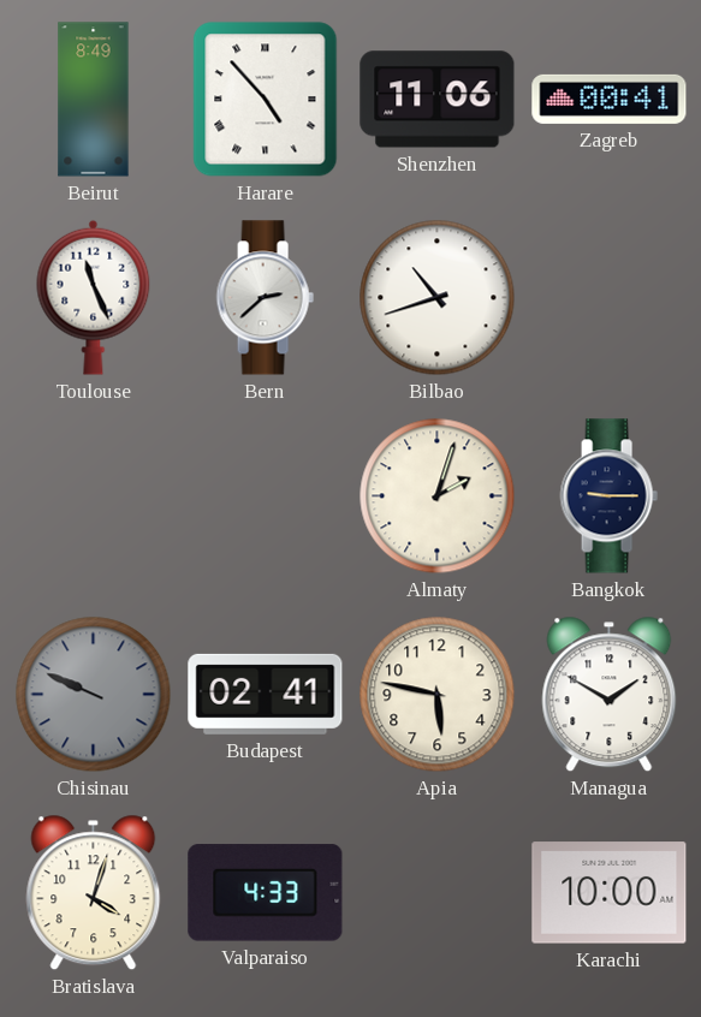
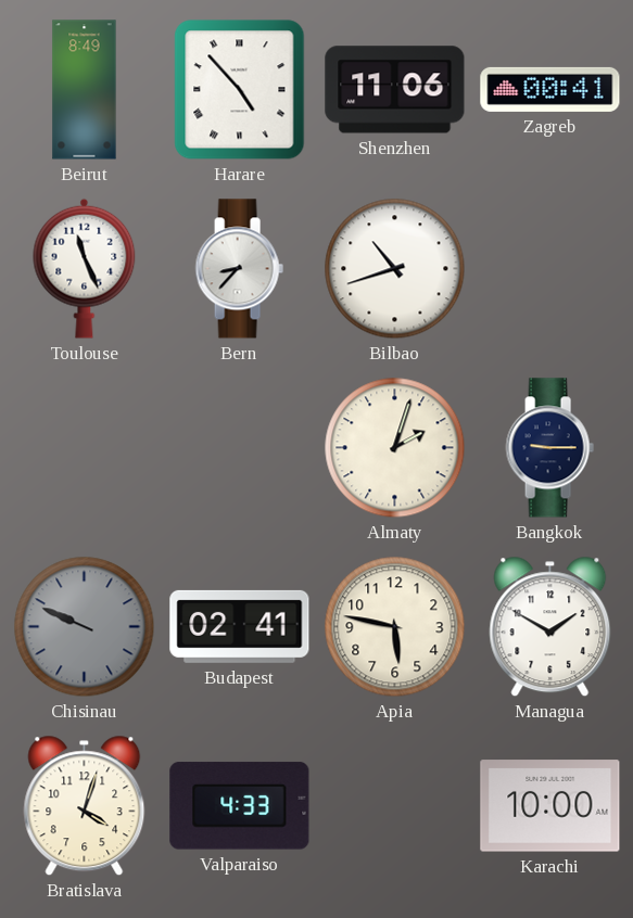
Bern: 2:38 -> 8:37
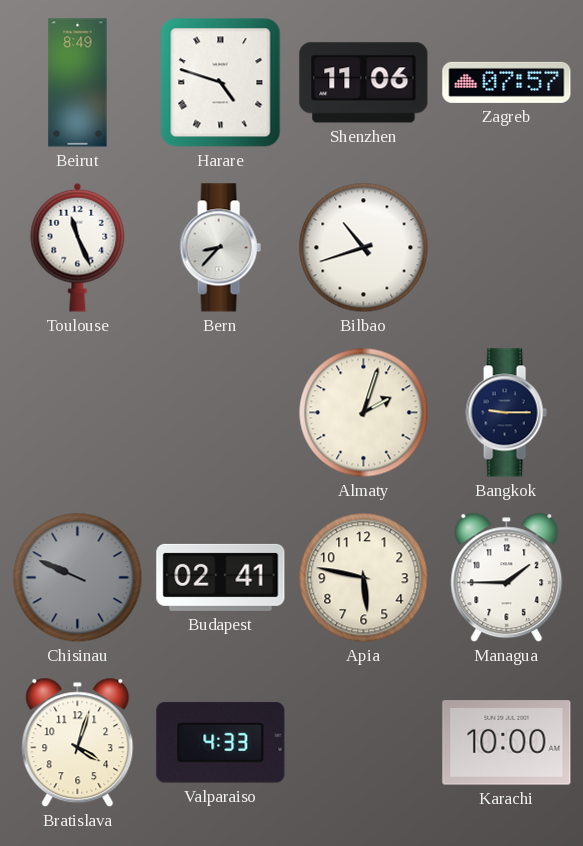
Harare: 4:53 -> 4:48
Zagreb: 00:41 -> 07:57
Managua: 1:50 -> 1:45
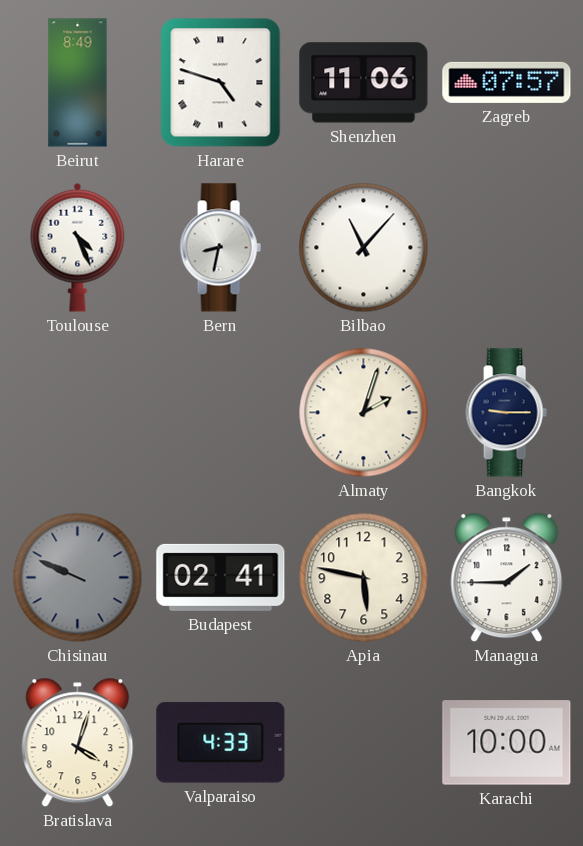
Toulouse: 11:26 -> 4:26
Bern: 8:37 -> 8:32
Bilbao: 10:42 -> 11:07
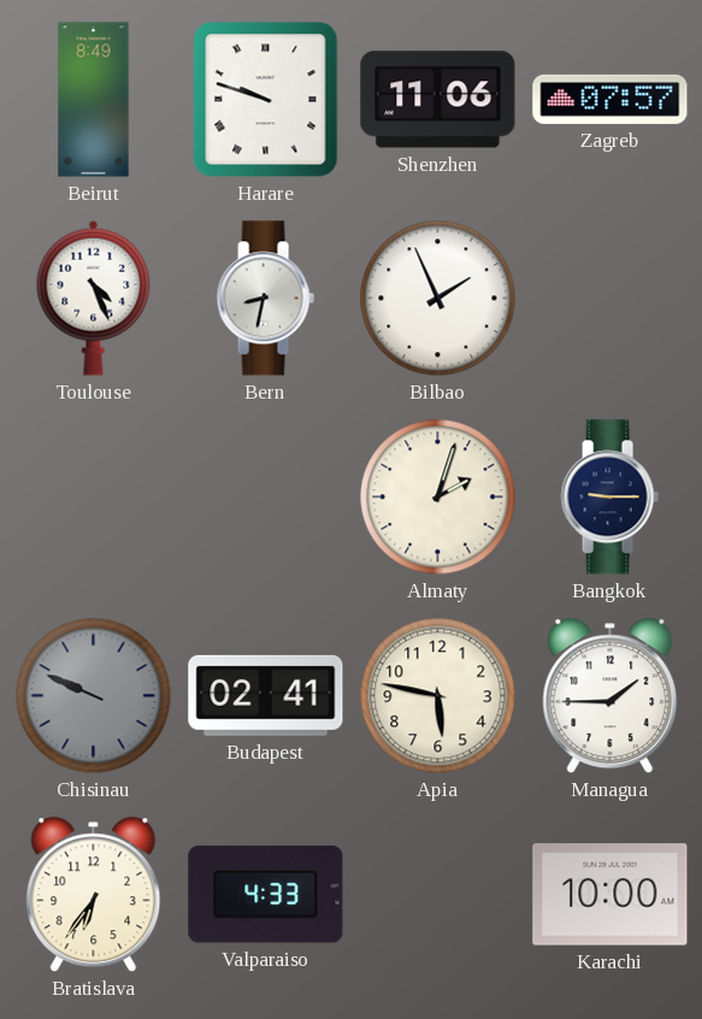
Harare: 4:48 -> 9:48
Bilbao: 11:07 -> 1:56
Bratislava: 4:03 -> 6:36
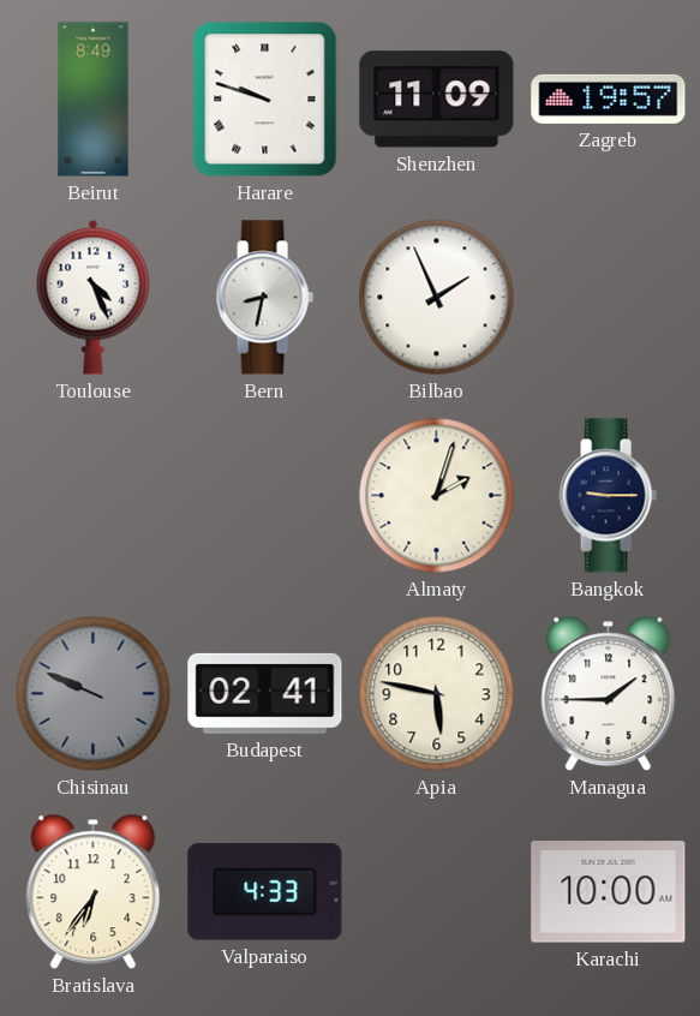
Shenzhen: 11:06 -> 11:09
Zagreb: 07:57 -> 19:57
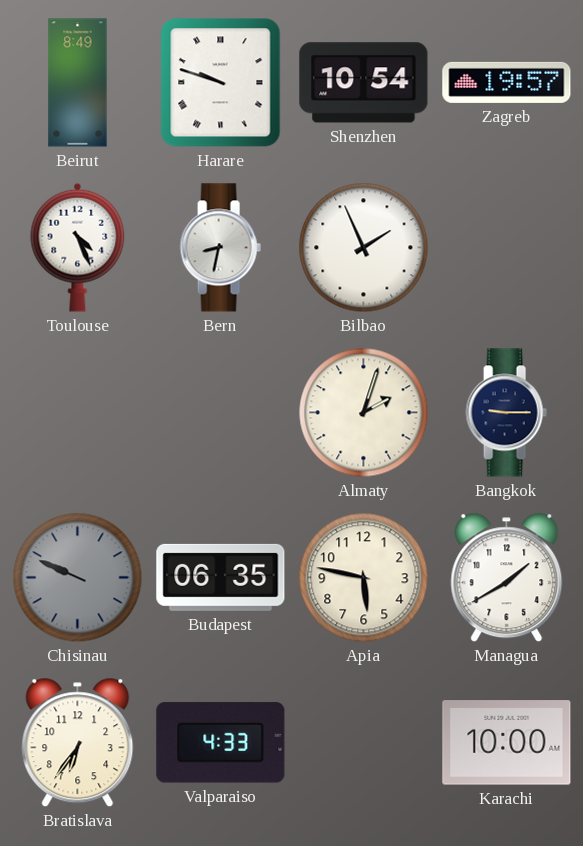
Shenzhen: 11:09 -> 10:54
Budapest: 02:41 -> 06:35
Managua: 1:45 -> 1:40
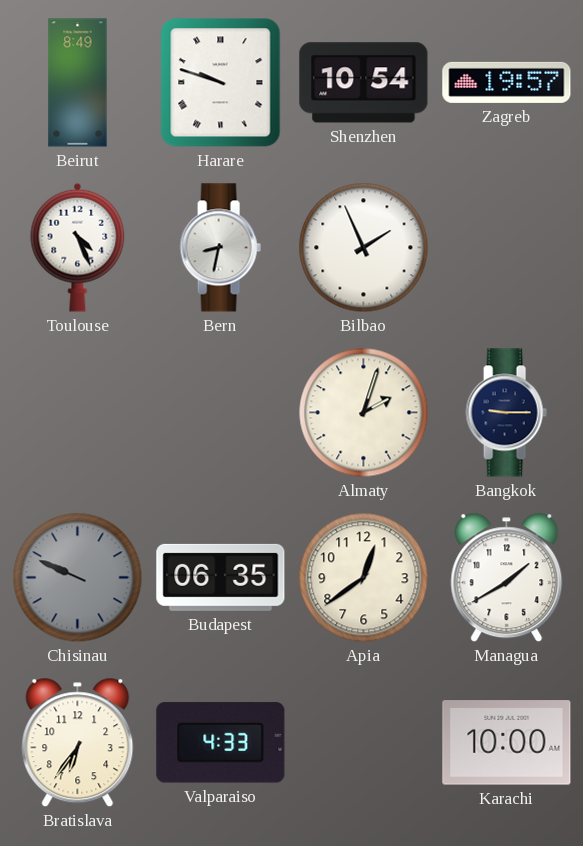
Apia: 5:47 -> 12:39
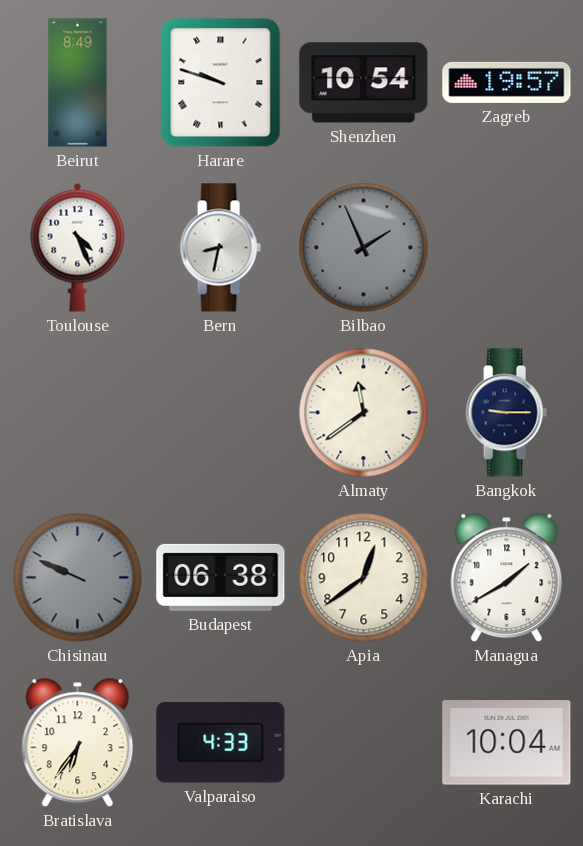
Bilbao dial: white -> grey
Almaty: 2:03 -> 11:39
Budapest: 06:35 -> 06:38
Karachi: 10:00 -> 10:04
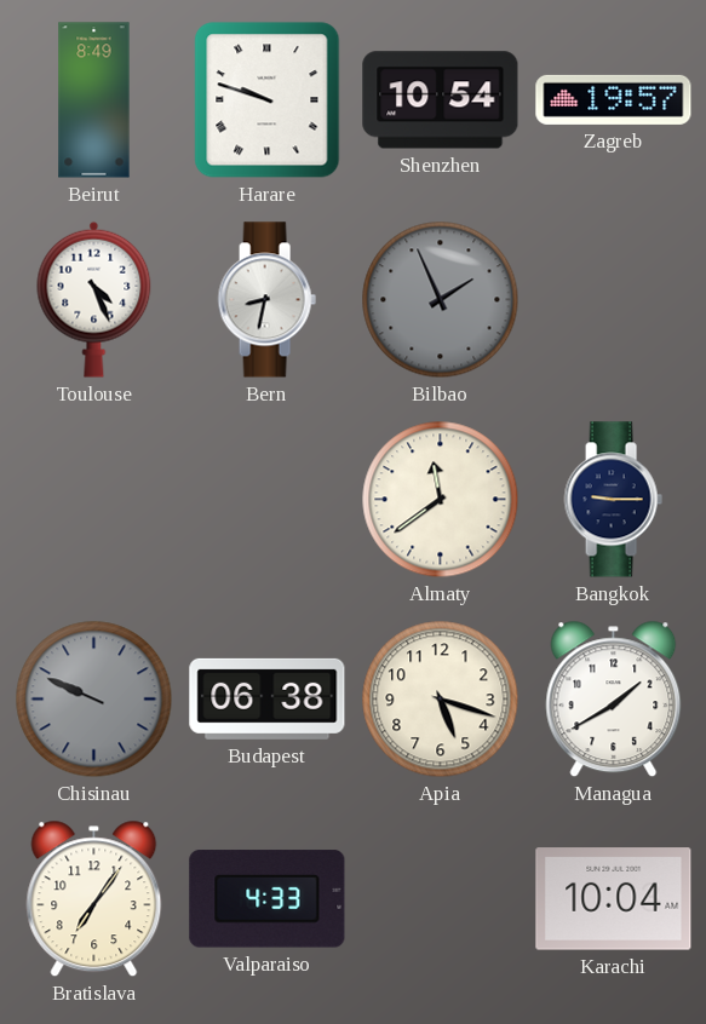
Apia: 12:39 -> 5:18
Bratislava: 6:36 -> 7:06
